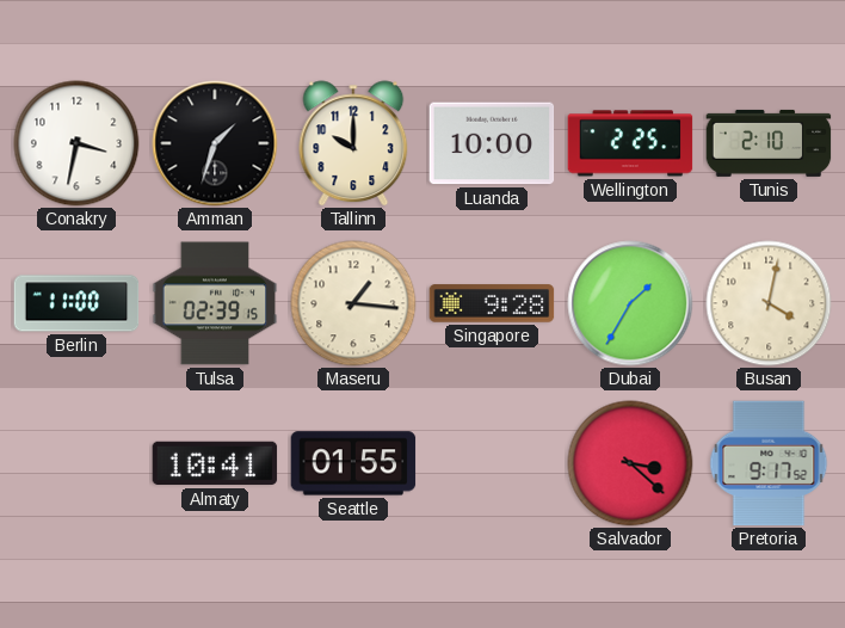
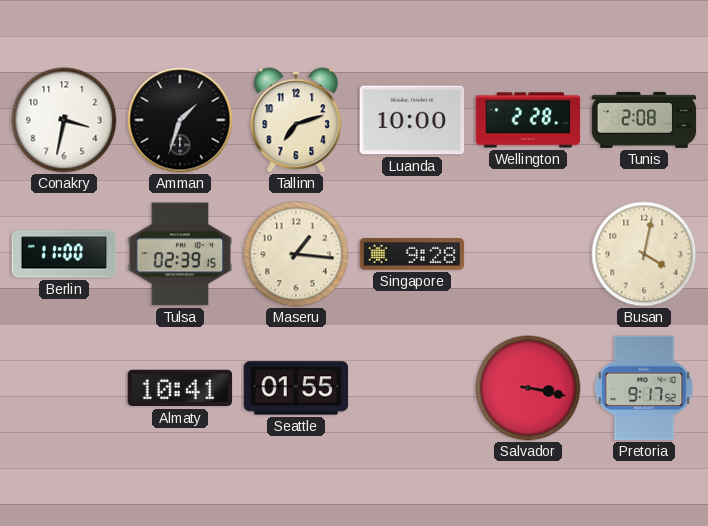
Tallinn: 10:00 -> 7:12
Wellington: 2:25 -> 2:28
Tunis: 2:10 -> 2:08
Dubai: 1:35 -> none
Salvador: 3:22 -> 3:17
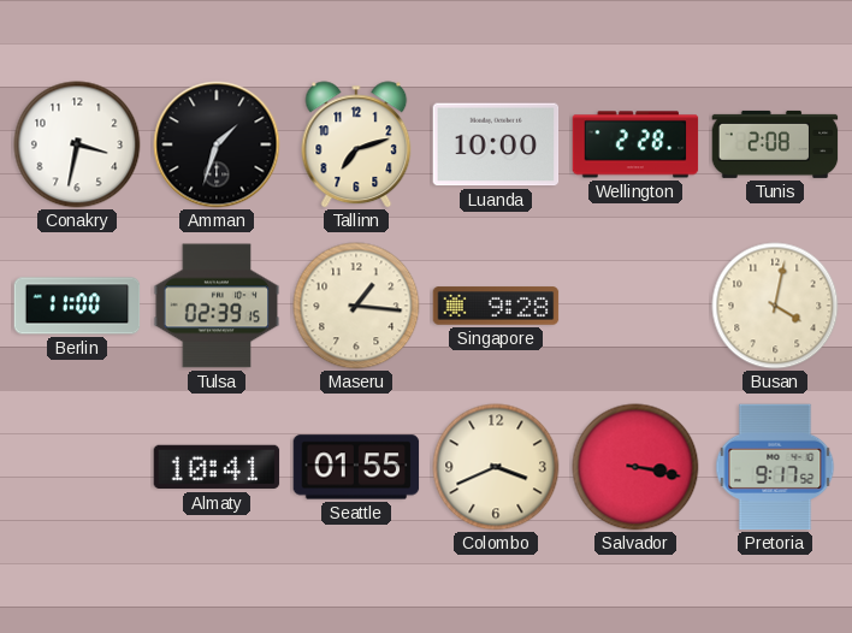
Colombo: none -> 3:41
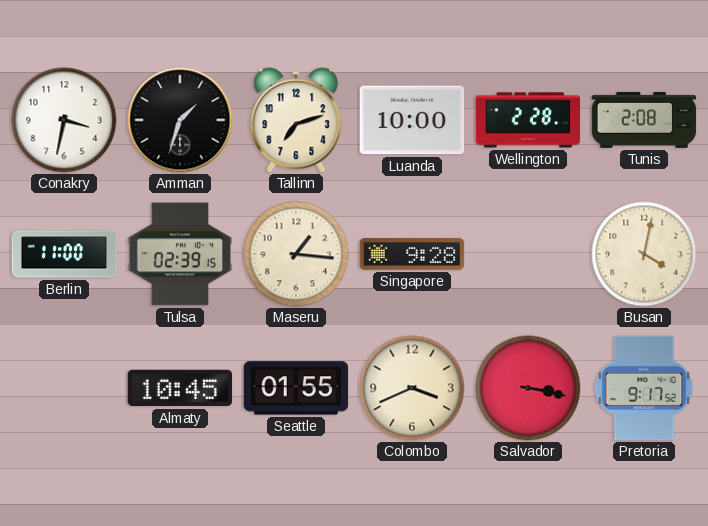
Almaty: 10:41 -> 10:45
